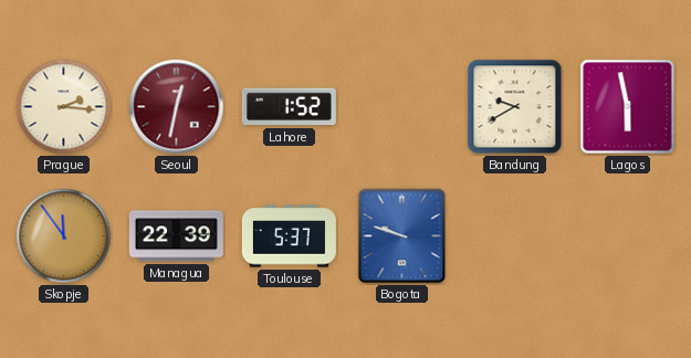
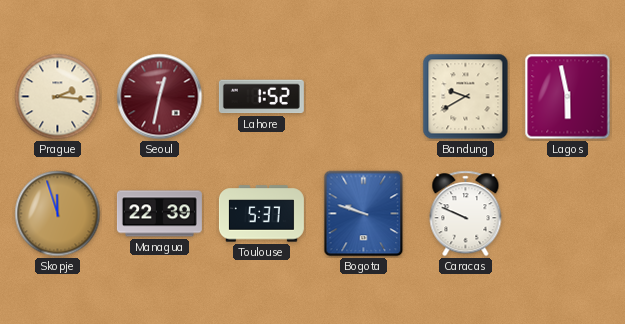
Skopje: 11:54 -> 11:57
Caracas: none -> 9:49
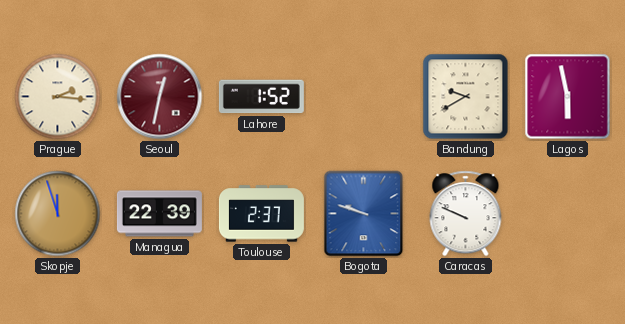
Toulouse: 5:37 -> 2:37
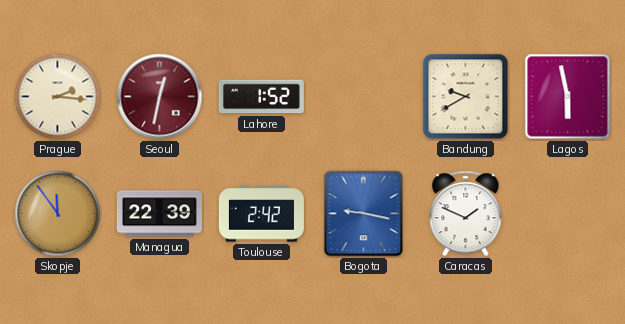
Skopje: 11:57 -> 11:54
Toulouse: 2:37 -> 2:42
Bogota: 9:48 -> 9:17
Caracas: 9:49 -> 1:49
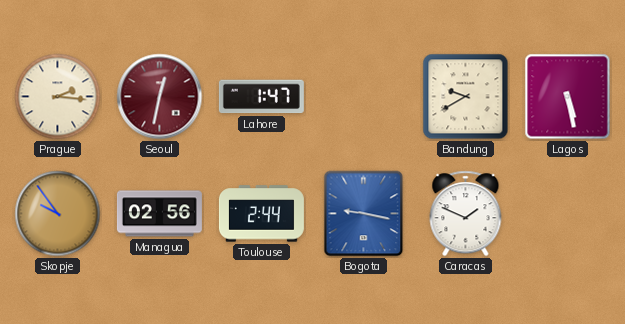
Lahore: 1:52 -> 1:47
Lagos: 5:58 -> 5:28
Skopje: 11:54 -> 9:54
Managua: 22:39 -> 02:56
Toulouse: 2:42 -> 2:44
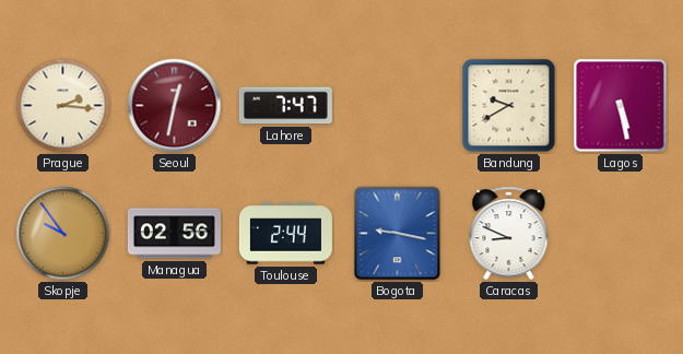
Lahore: 1:47 -> 7:47
Caracas: 1:49 -> 8:49
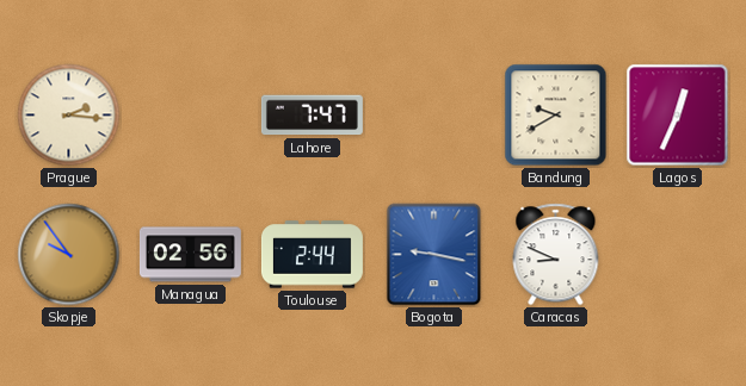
Seoul: 12:32 -> none
Lagos: 5:28 -> 12:34
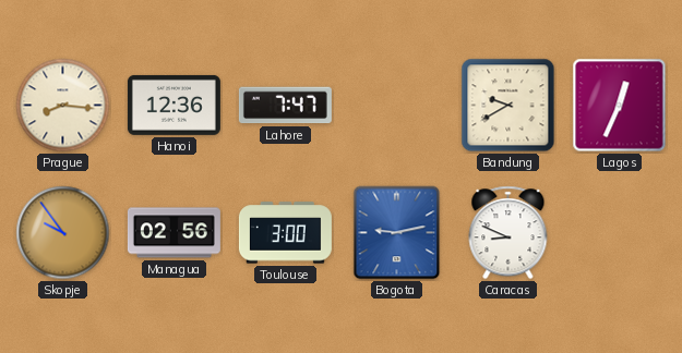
Prague: 2:16 -> 8:16
Hanoi: none -> 12:36
Toulouse: 2:44 -> 3:00
Bogota: 9:17 -> 9:13
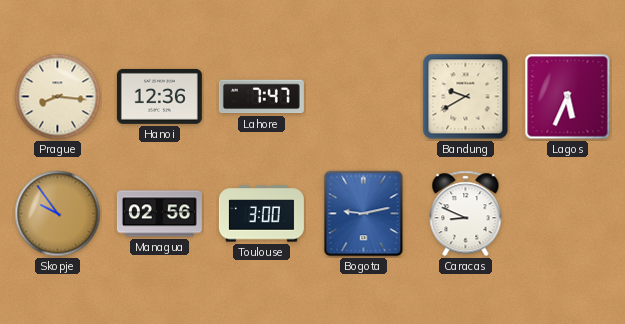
Lagos: 12:34 -> 5:34
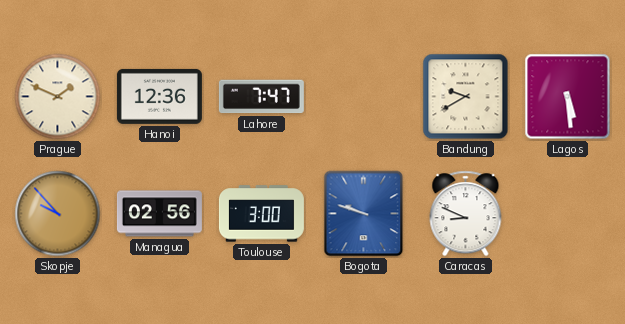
Prague: 8:16 -> 1:49
Lagos: 5:34 -> 5:29
Skopje: 9:54 -> 9:53
Bogota: 9:13 -> 9:48
